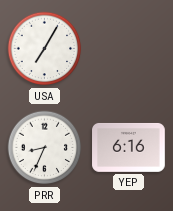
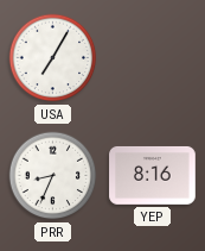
YEP: 6:16 -> 8:16
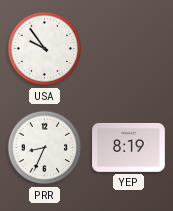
USA: 7:05 -> 9:54
YEP: 8:16 -> 8:19
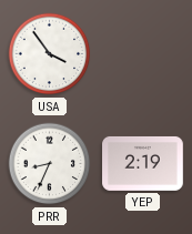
USA: 9:54 -> 3:54
YEP: 8:19 -> 2:19
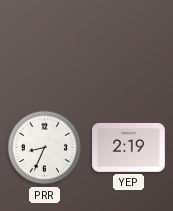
USA: 3:54 -> none
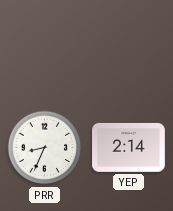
YEP: 2:19 -> 2:14
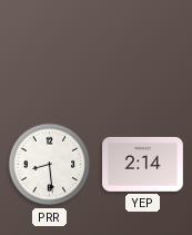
PRR: 8:34 -> 8:29
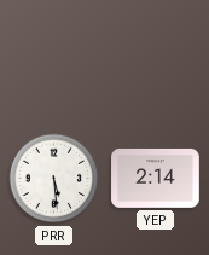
PRR: 8:29 -> 5:29
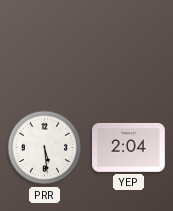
YEP: 2:14 -> 2:04
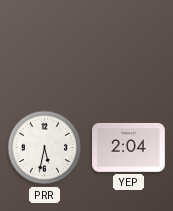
PRR: 5:29 -> 5:32
